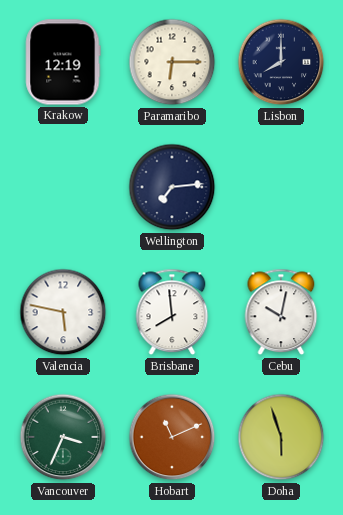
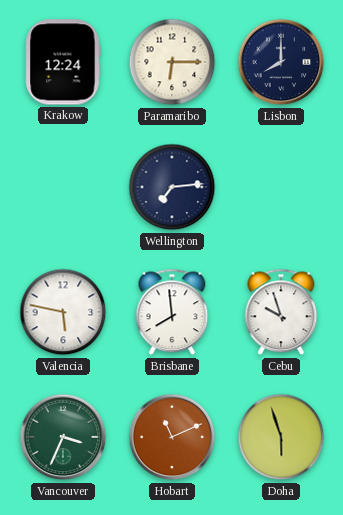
Krakow: 12:19 -> 12:24
Cebu: 10:02 -> 9:57
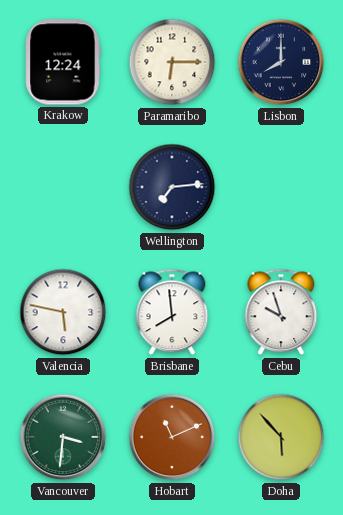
Vancouver: 3:34 -> 3:31
Doha: 5:57 -> 5:53
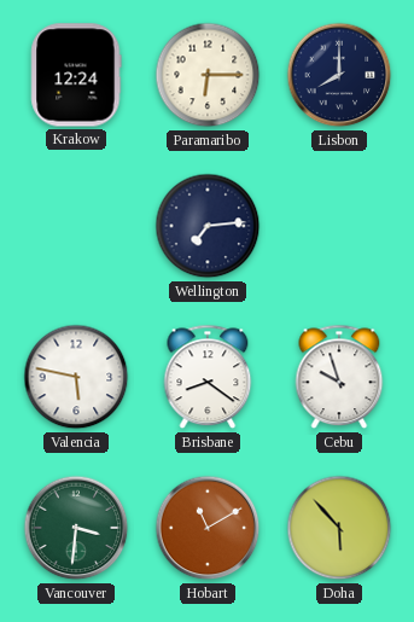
Brisbane: 7:59 -> 8:21
Hobart: 11:11 -> 11:10
